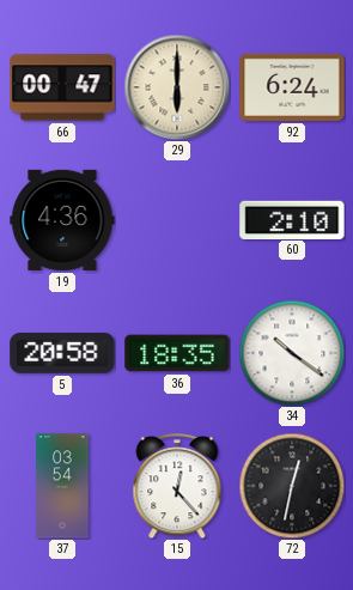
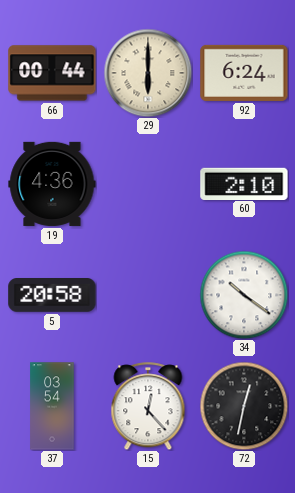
66: 00:47 -> 00:44
36: 18:35 -> none
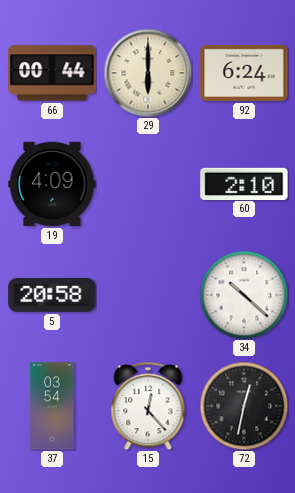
19: 4:36 -> 4:09
34: 10:21 -> 10:22
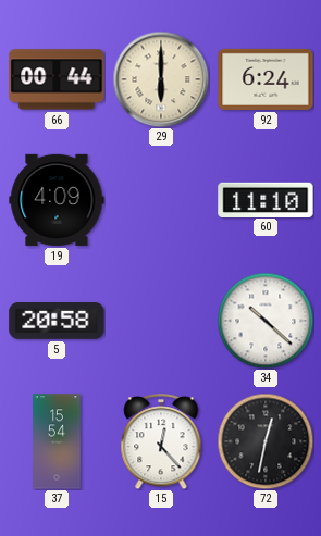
60: 2:10 -> 11:10
37: 03:54 -> 15:54
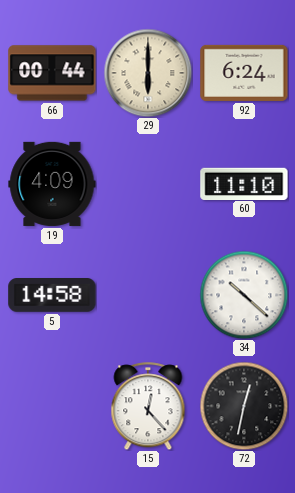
5: 20:58 -> 14:58
37: 15:54 -> none
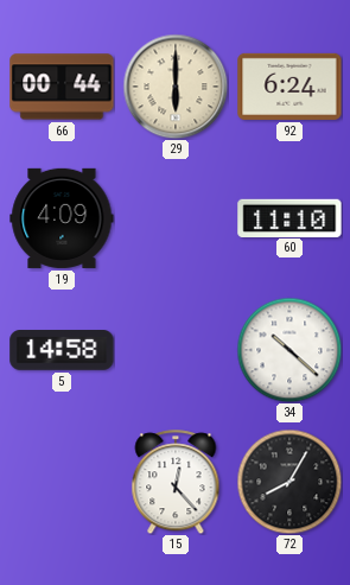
72: 12:32 -> 8:05
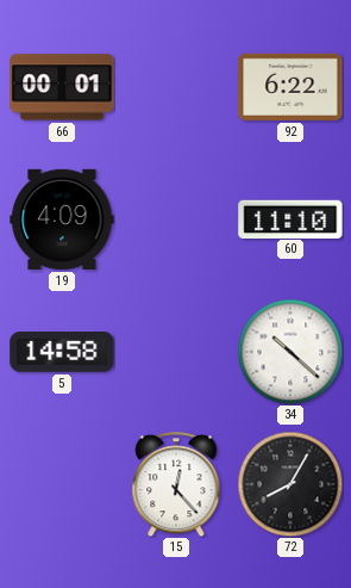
66: 00:44 -> 00:01
29: 6:00 -> none
92: 6:24 -> 6:22
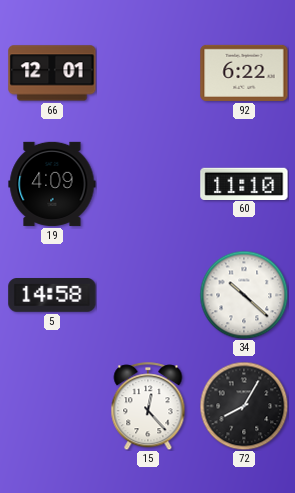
66: 00:01 -> 12:01
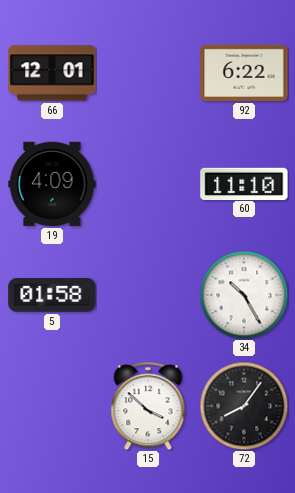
5: 14:58 -> 01:58
34: 10:22 -> 10:25
15: 12:23 -> 3:52
72: 8:05 -> 8:06
